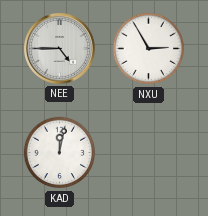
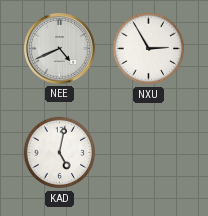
NEE: 4:45 -> 4:41
KAD: 12:02 -> 5:02
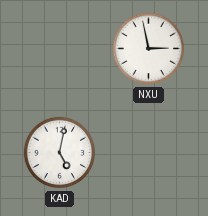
NEE: 4:41 -> none
NXU: 2:55 -> 2:58
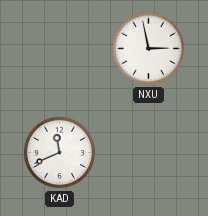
KAD: 5:02 -> 11:41
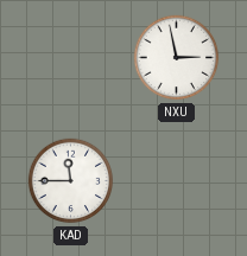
KAD: 11:41 -> 11:45
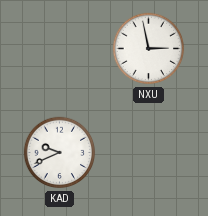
KAD: 11:45 -> 9:41
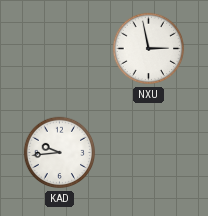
KAD: 9:41 -> 9:44
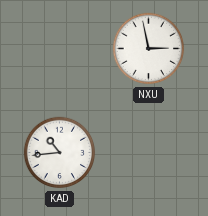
KAD: 9:44 -> 10:44
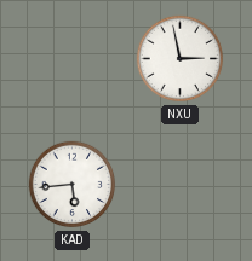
KAD: 10:44 -> 5:44
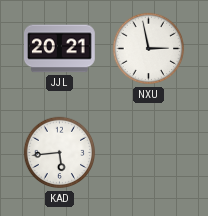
JJL: none -> 20:21
